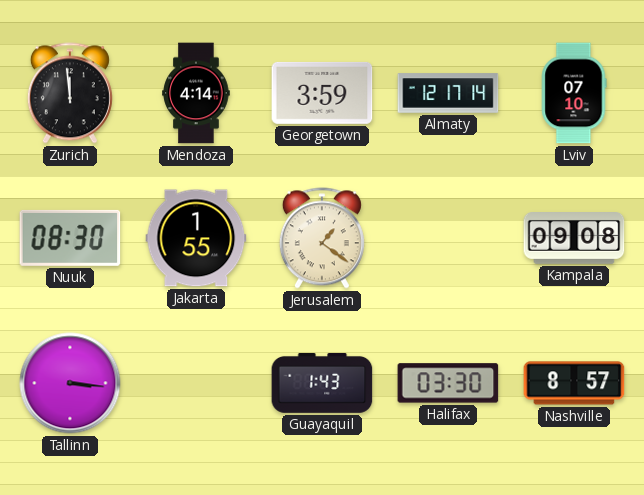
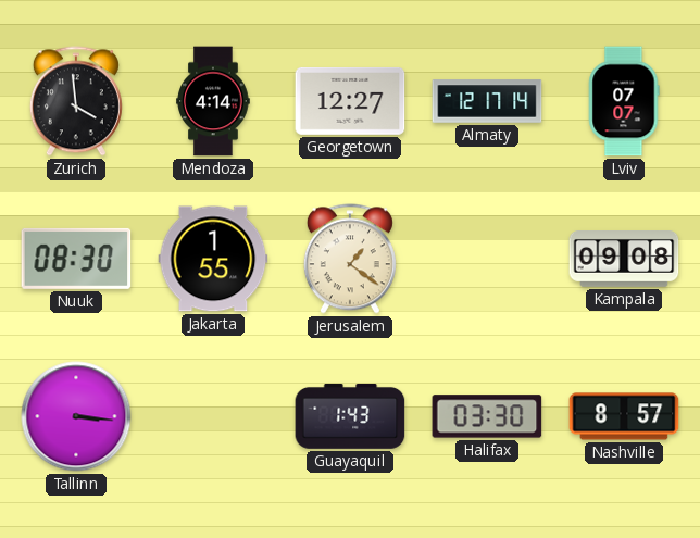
Zurich: 11:59 -> 3:59
Georgetown: 3:59 -> 12:27
Lviv: 07:10 -> 07:07
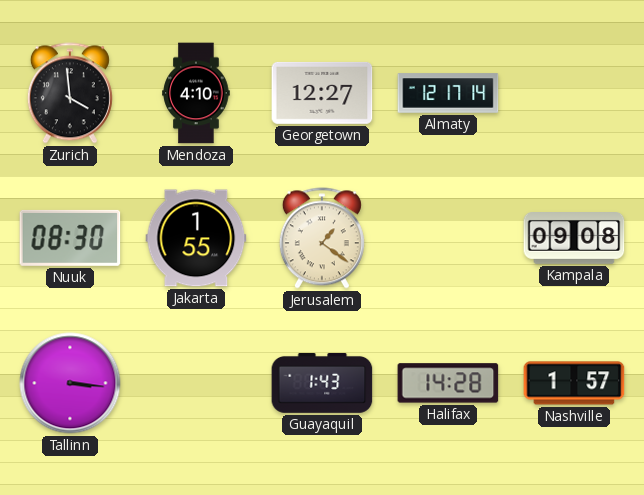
Mendoza: 4:14 -> 4:10
Lviv: 07:07 -> none
Halifax: 03:30 -> 14:28
Nashville: 8:57 -> 1:57
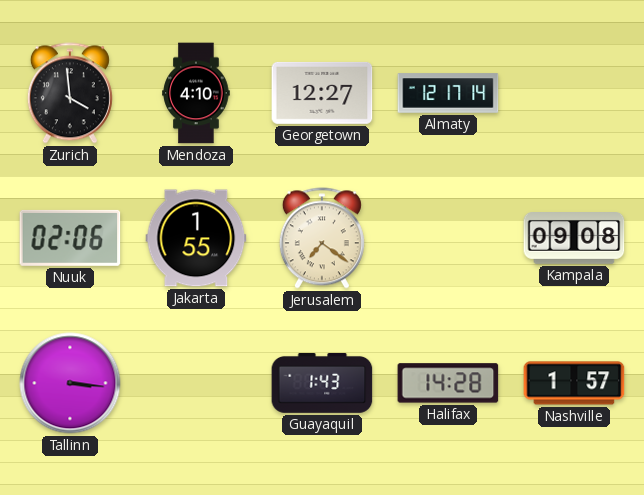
Nuuk: 08:30 -> 02:06
Jerusalem: 1:21 -> 7:21
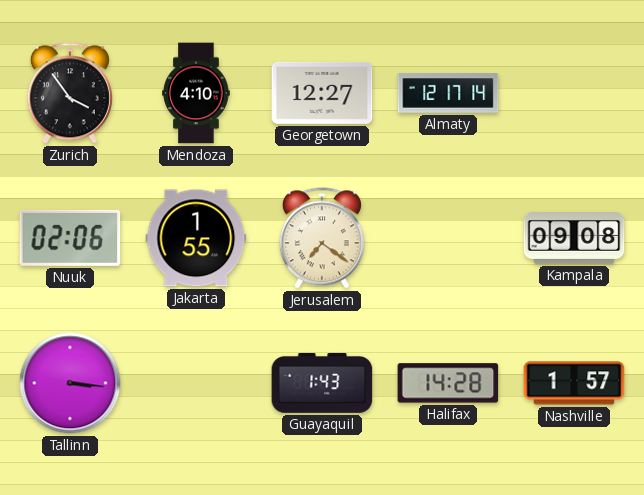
Zurich: 3:59 -> 3:54
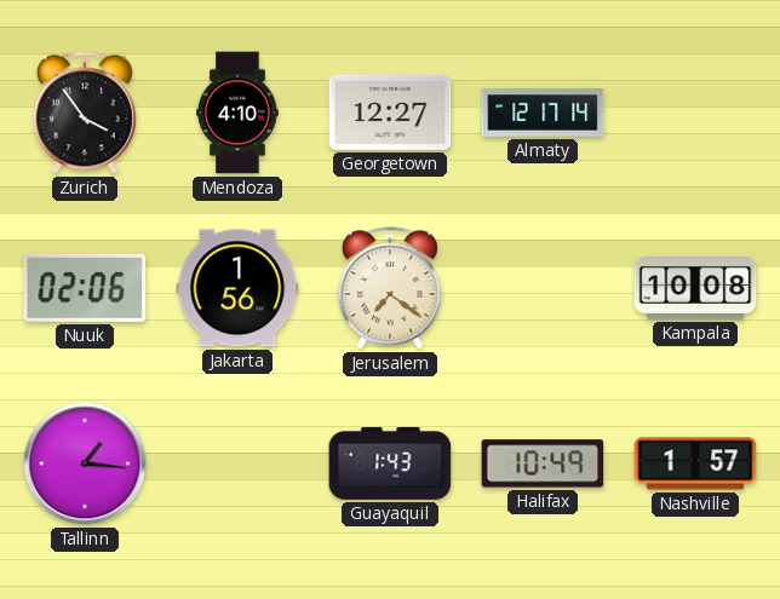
Jakarta: 1:55 -> 1:56
Kampala: 09:08 -> 10:08
Tallinn: 3:16 -> 1:16
Halifax: 14:28 -> 10:49
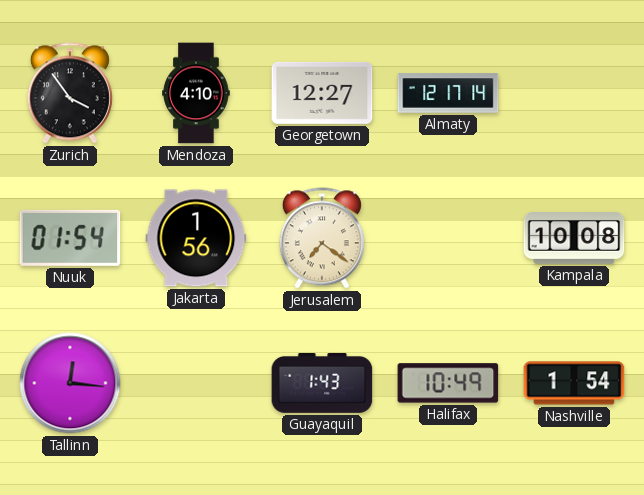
Nuuk: 02:06 -> 01:54
Tallinn: 1:16 -> 12:16
Nashville: 1:57 -> 1:54
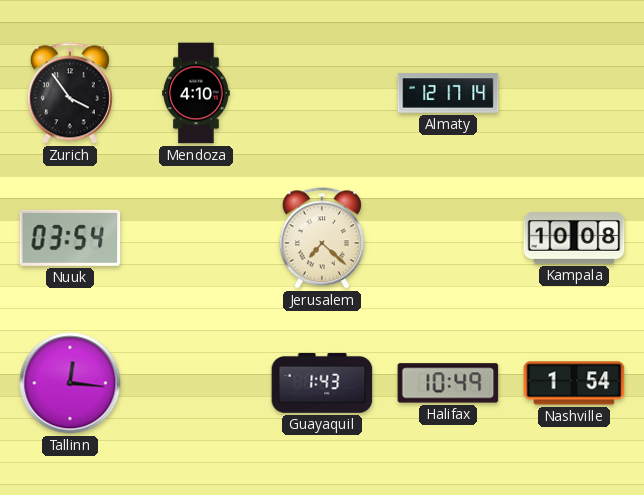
Georgetown: 12:27 -> none
Nuuk: 01:54 -> 03:54
Jakarta: 1:56 -> none
Jerusalem: 7:21 -> 7:22
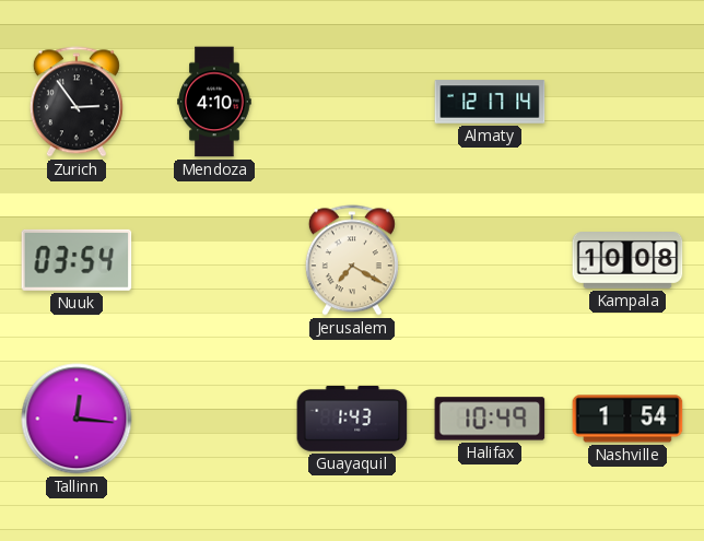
Zurich: 3:54 -> 2:54
Jerusalem: 7:22 -> 7:20
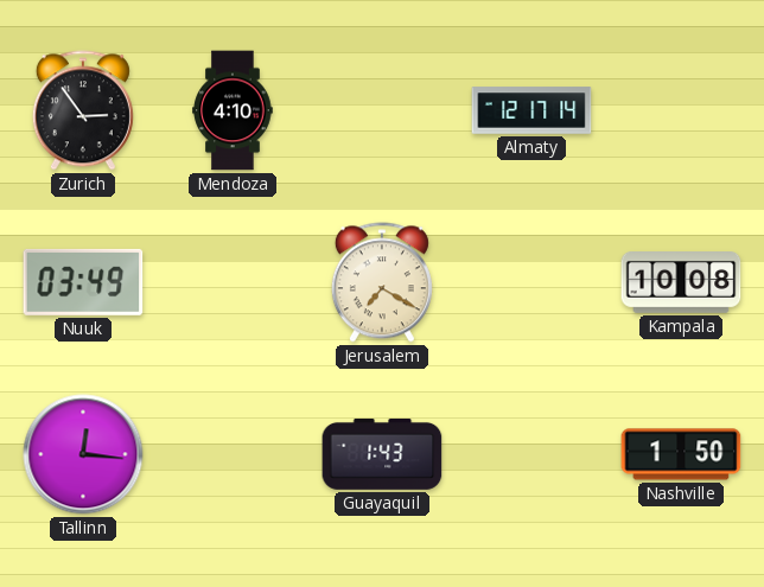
Nuuk: 03:54 -> 03:49
Halifax: 10:49 -> none
Nashville: 1:54 -> 1:50
